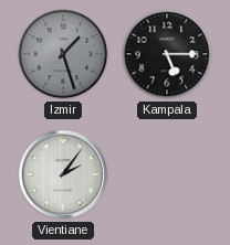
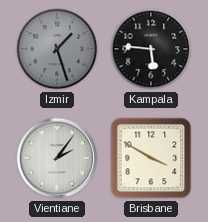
Kampala: 5:15 -> 5:46
Brisbane: none -> 3:50
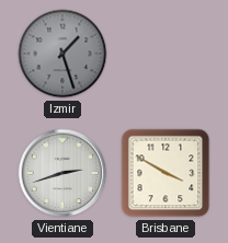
Kampala: 5:46 -> none
Vientiane: 2:06 -> 2:42
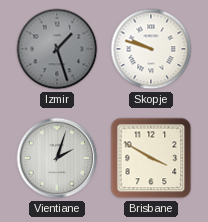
Skopje: none -> 9:48
Vientiane: 2:42 -> 2:03
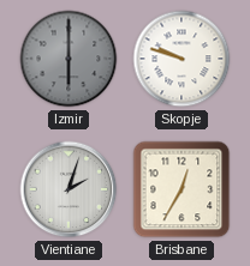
Izmir: 1:27 -> 6:00
Brisbane: 3:50 -> 12:35
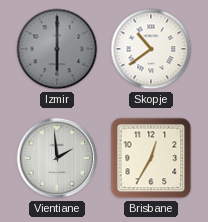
Skopje: 9:48 -> 10:39
Vientiane: 2:03 -> 1:59
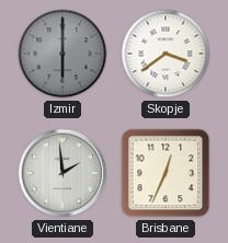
Skopje: 10:39 -> 3:39
Brisbane: 12:35 -> 12:34
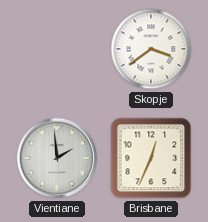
Izmir: 6:00 -> none
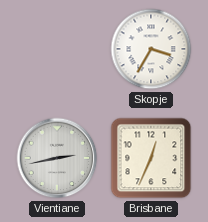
Skopje: 3:39 -> 3:35
Vientiane: 1:59 -> 2:43
